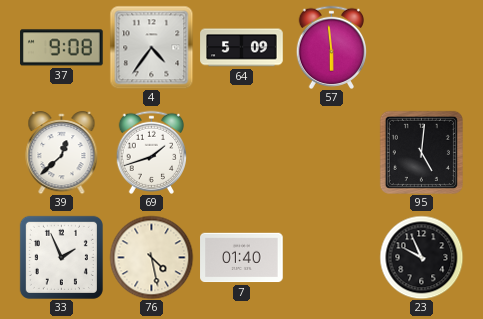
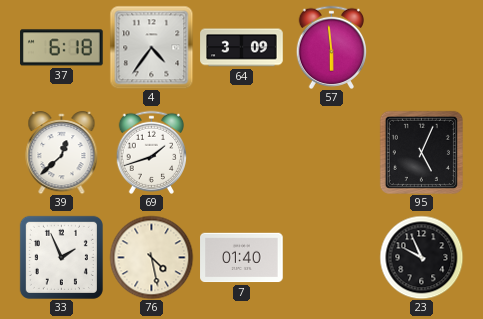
37: 9:08 -> 6:18
64: 5:09 -> 3:09
95: 5:01 -> 5:04
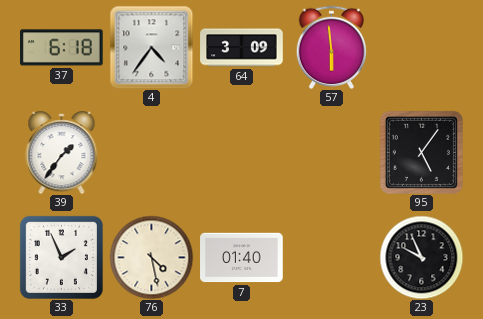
39: 12:38 -> 1:36
69: 1:42 -> none
95: 5:04 -> 5:06
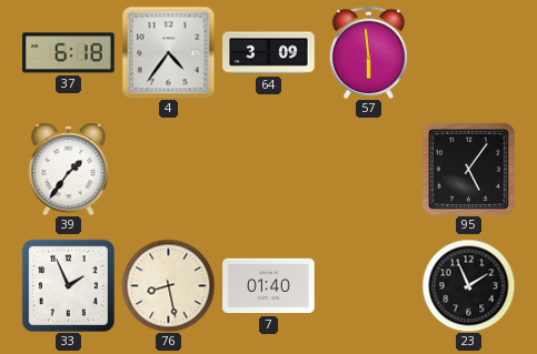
76: 4:28 -> 8:28
23: 9:56 -> 1:56
